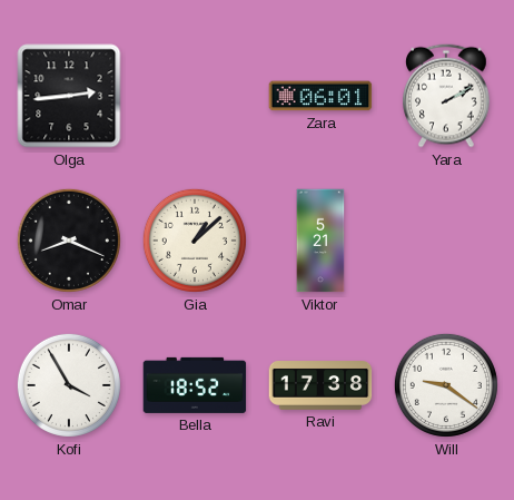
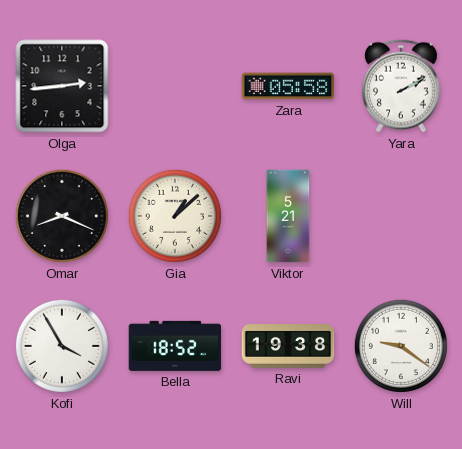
Zara: 06:01 -> 05:58
Ravi: 17:38 -> 19:38
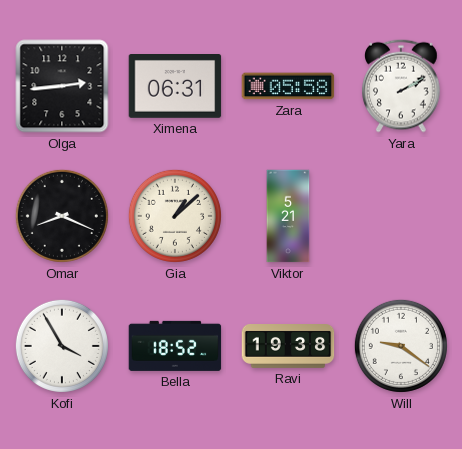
Ximena: none -> 06:31
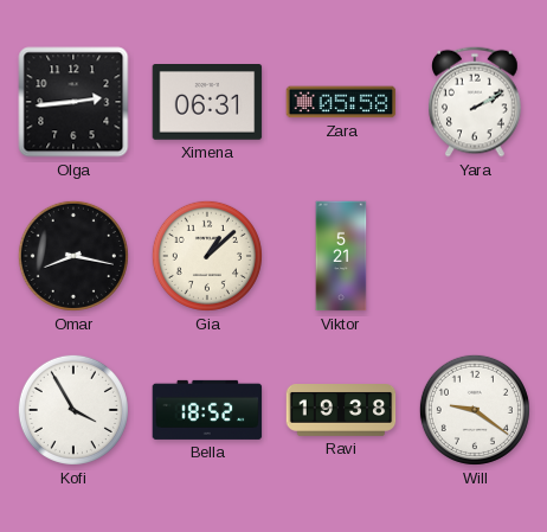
Omar: 8:19 -> 8:17
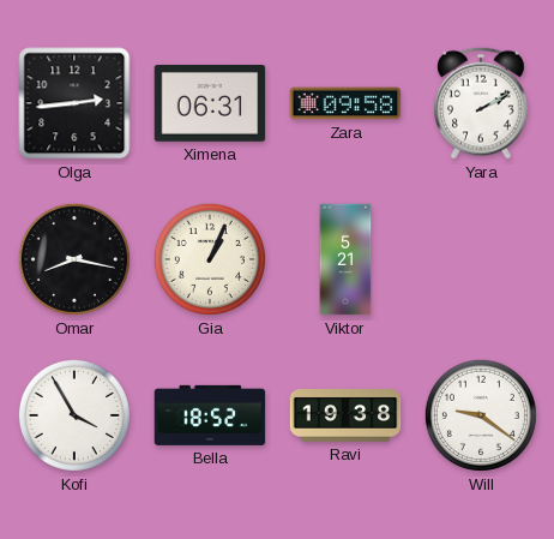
Zara: 05:58 -> 09:58
Gia: 1:08 -> 1:04
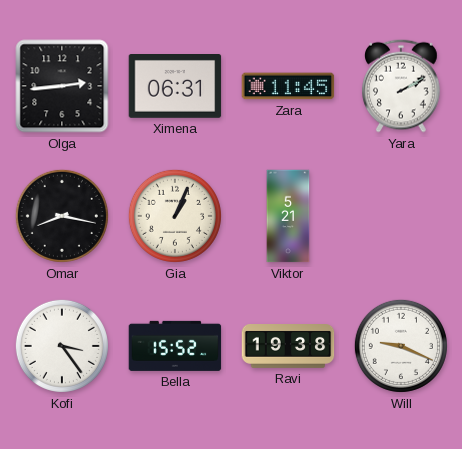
Zara: 09:58 -> 11:45
Kofi: 3:55 -> 3:24
Bella: 18:52 -> 15:52
Will: 9:21 -> 9:19
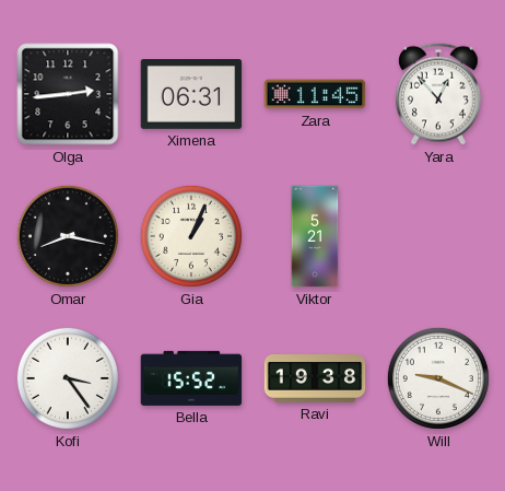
Yara: 2:10 -> 12:53
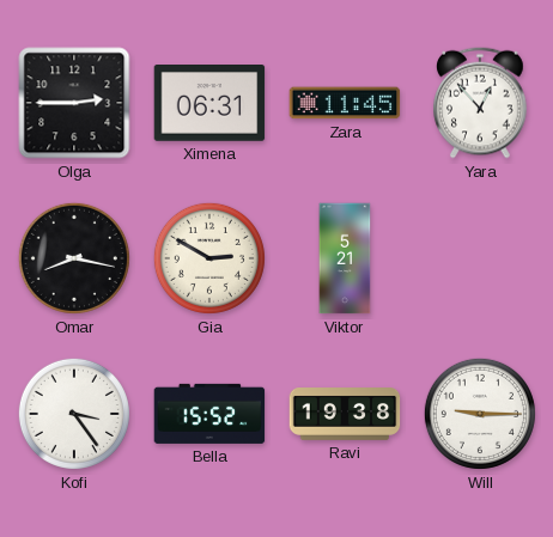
Olga: 2:44 -> 2:45
Gia: 1:04 -> 2:50
Will: 9:19 -> 9:15
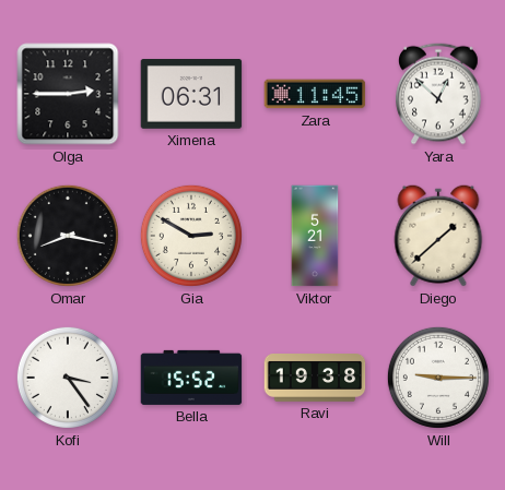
Yara: 12:53 -> 12:52
Diego: none -> 1:38
